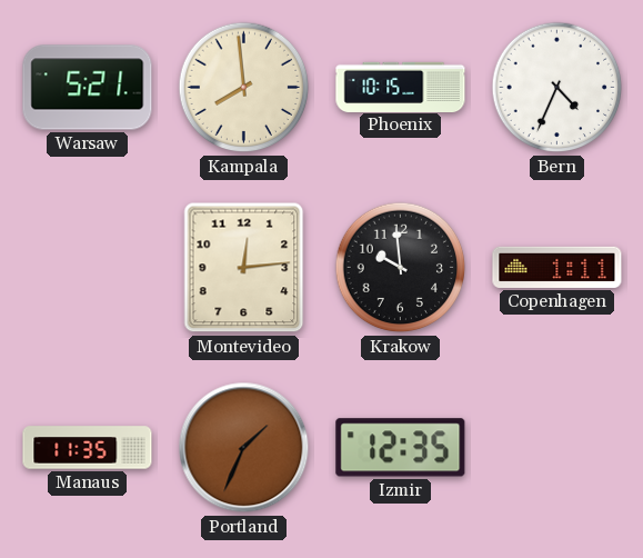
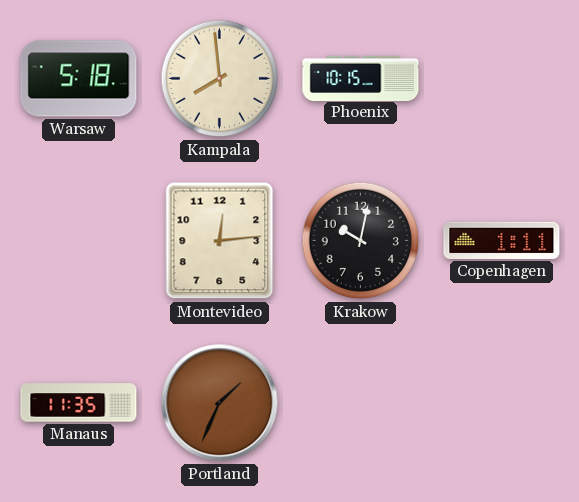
Warsaw: 5:21 -> 5:18
Bern: 4:34 -> none
Krakow: 9:59 -> 10:02
Izmir: 12:35 -> none
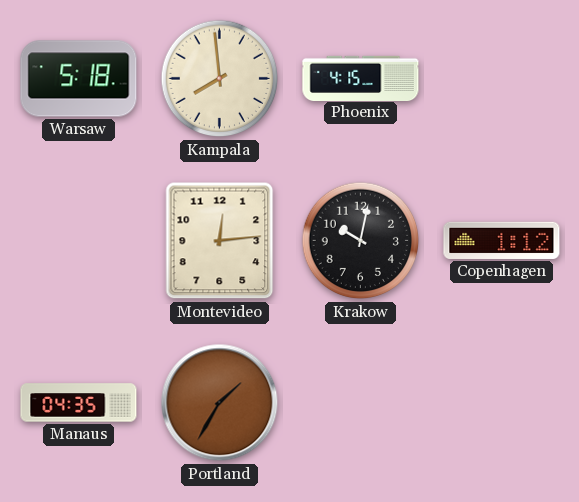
Phoenix: 10:15 -> 4:15
Copenhagen: 1:11 -> 1:12
Manaus: 11:35 -> 04:35
Portland: 1:34 -> 1:35
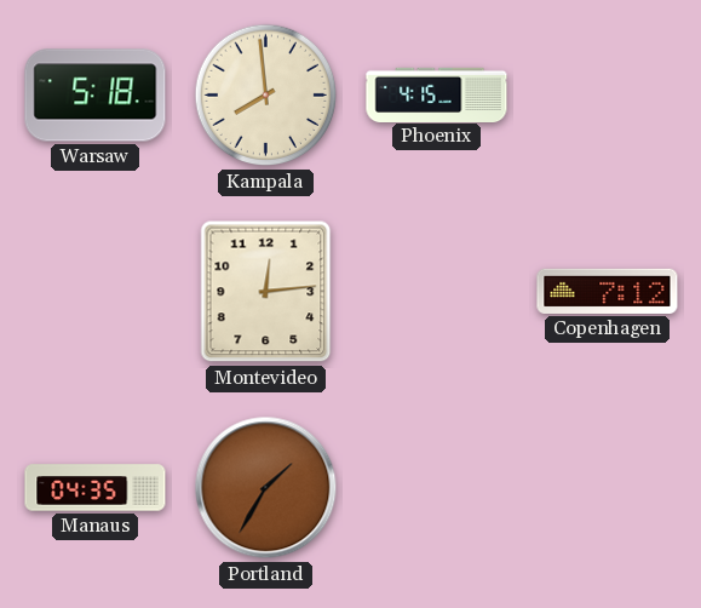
Krakow: 10:02 -> none
Copenhagen: 1:12 -> 7:12
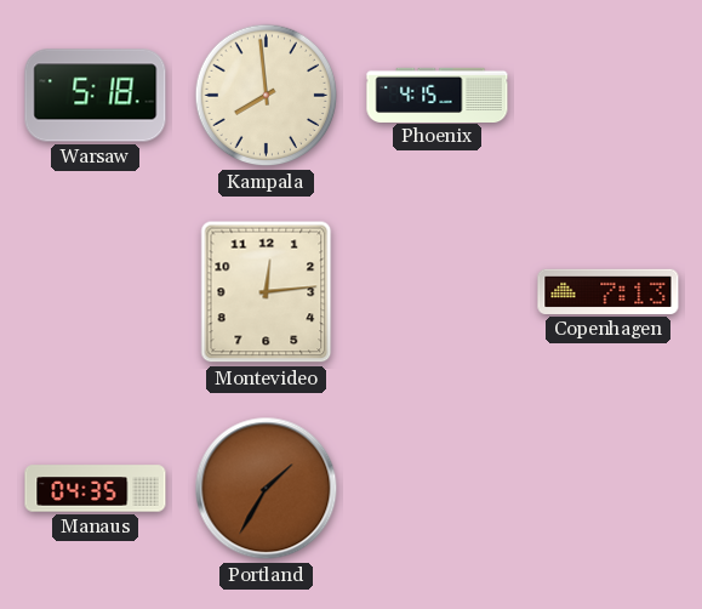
Copenhagen: 7:12 -> 7:13
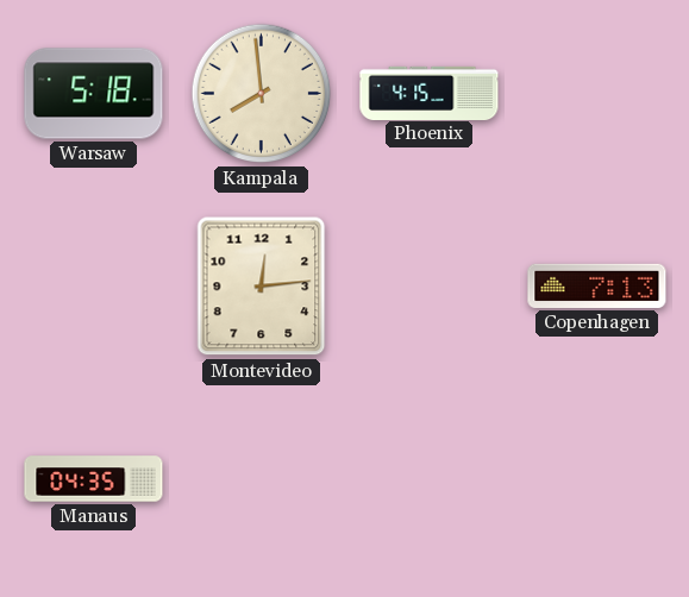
Portland: 1:35 -> none
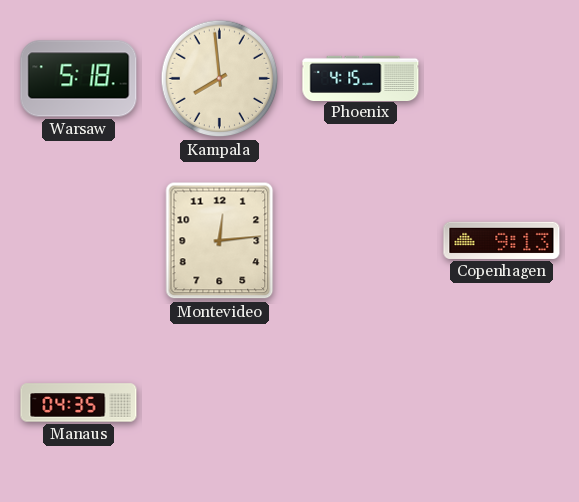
Copenhagen: 7:13 -> 9:13
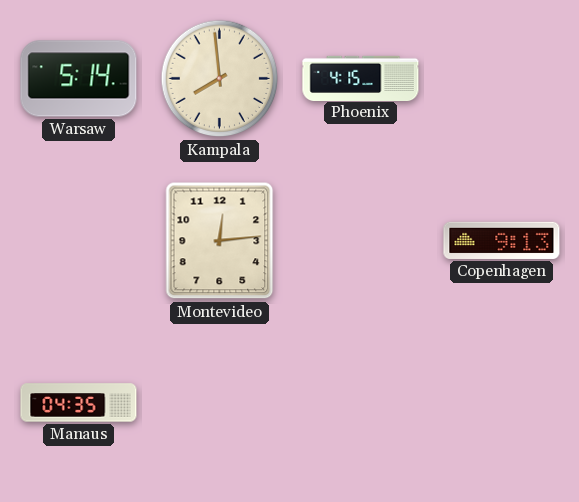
Warsaw: 5:18 -> 5:14
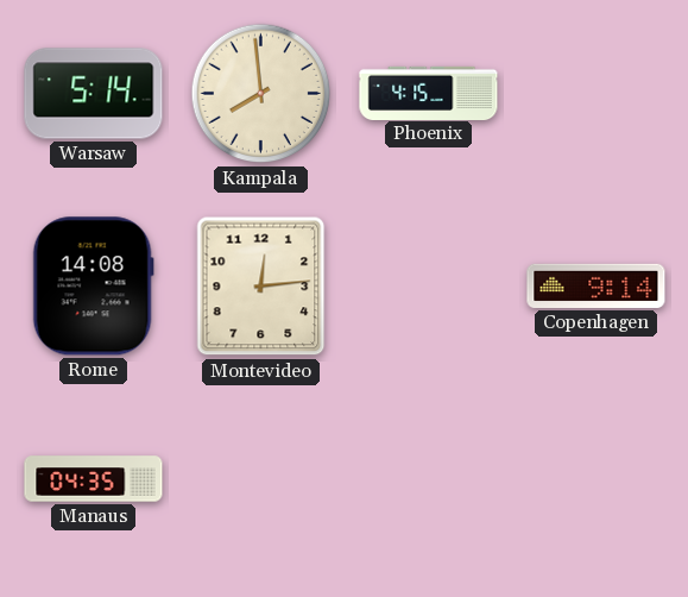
Rome: none -> 14:08
Copenhagen: 9:13 -> 9:14
